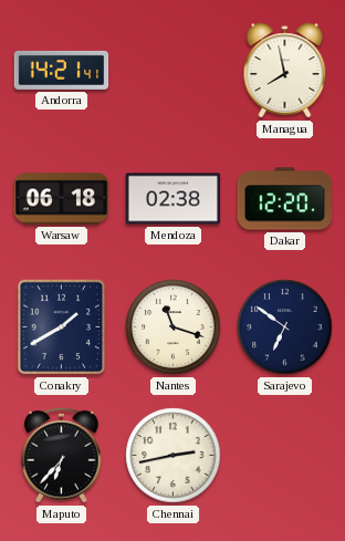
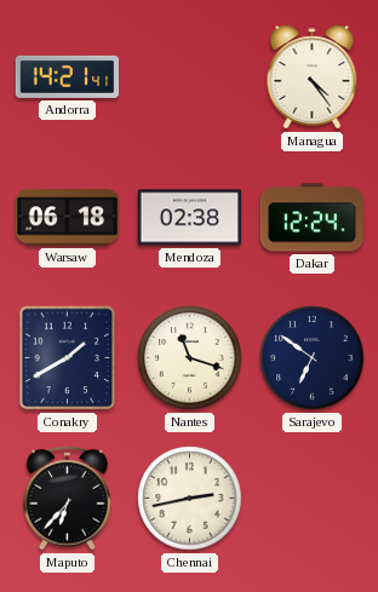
Managua: 7:58 -> 4:24
Dakar: 12:20 -> 12:24
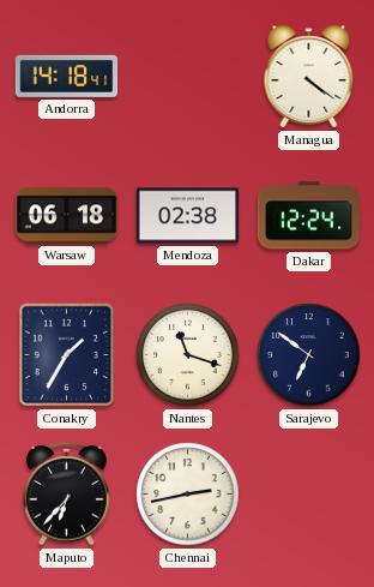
Andorra: 14:21 -> 14:18
Managua: 4:24 -> 4:21
Conakry: 1:40 -> 1:35
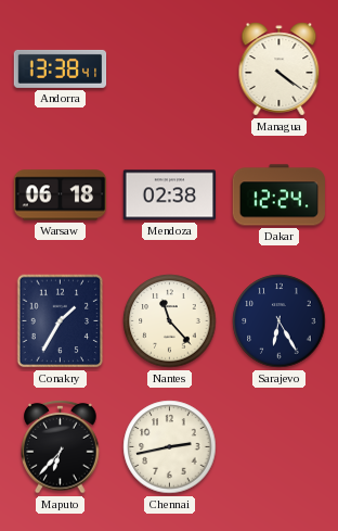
Andorra: 14:18 -> 13:38
Nantes: 11:18 -> 11:23
Sarajevo: 6:51 -> 6:25
